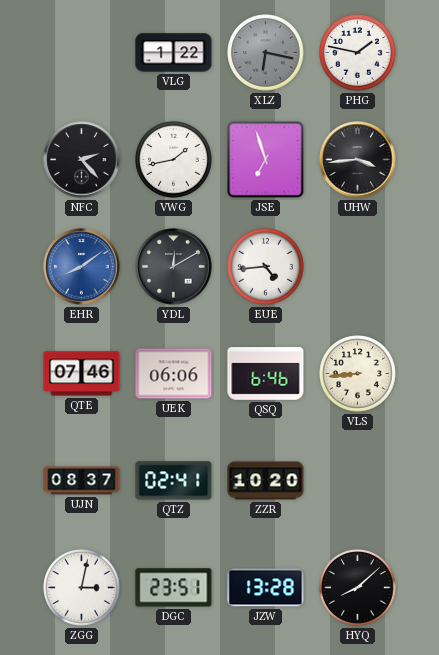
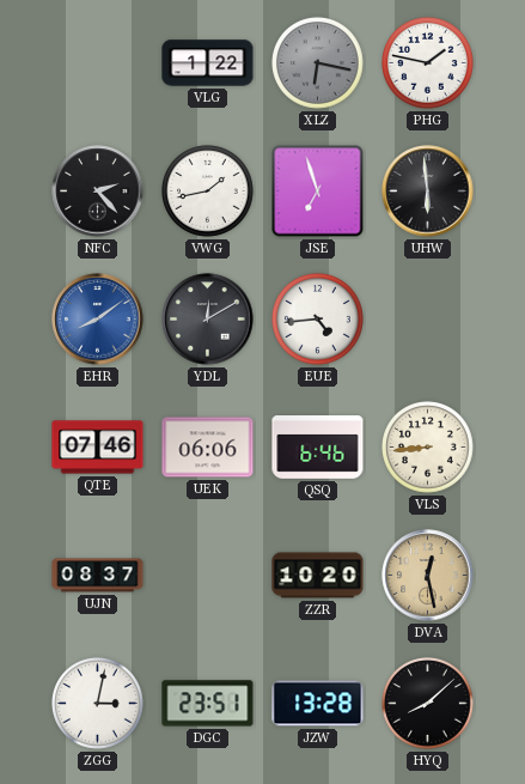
UHW: 3:44 -> 5:59
QTZ: 02:41 -> none
DVA: none -> 12:28
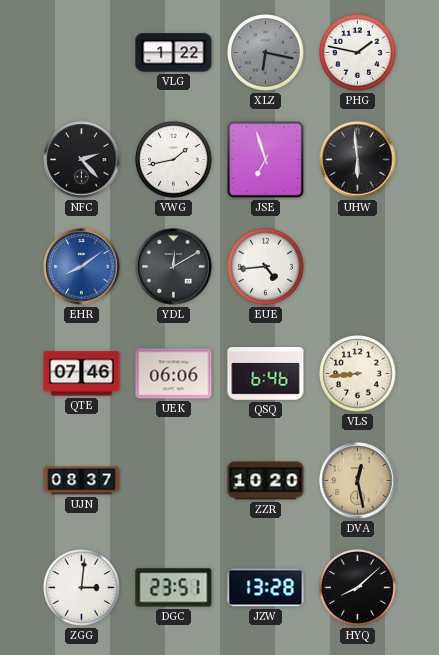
ZGG: 3:02 -> 3:01
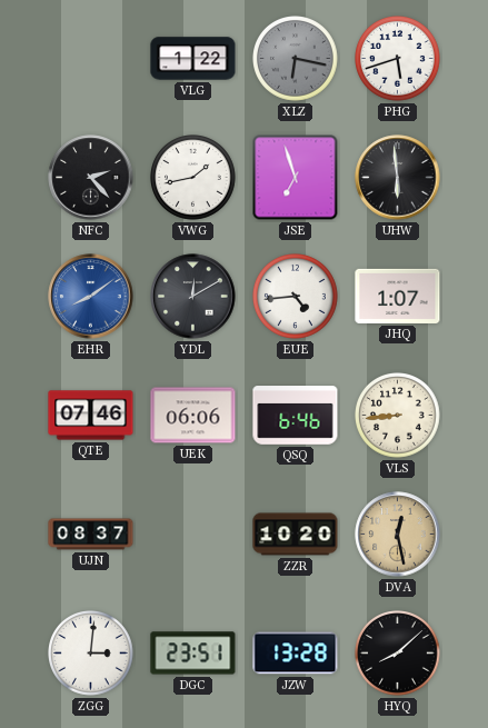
PHG: 1:47 -> 5:42
JHQ: none -> 1:07
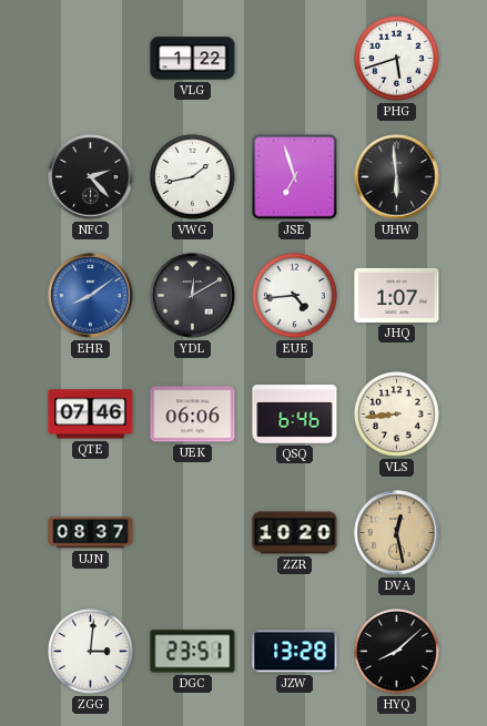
XLZ: 6:17 -> none
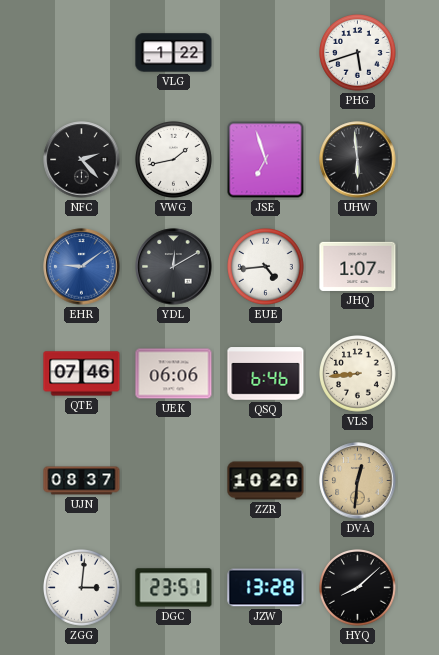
EHR: 8:09 -> 9:09
DVA: 12:28 -> 12:31
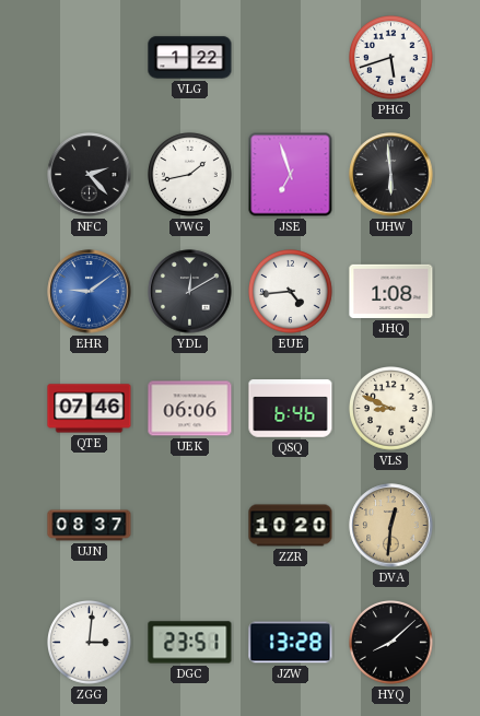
JHQ: 1:07 -> 1:08
VLS: 8:44 -> 8:49
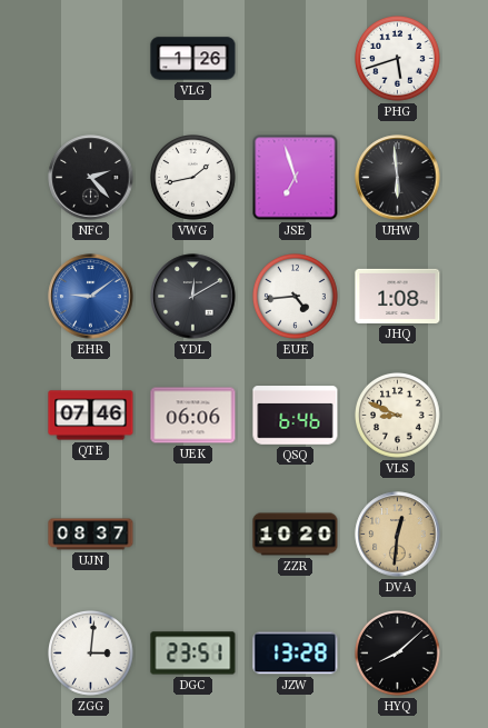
VLG: 1:22 -> 1:26
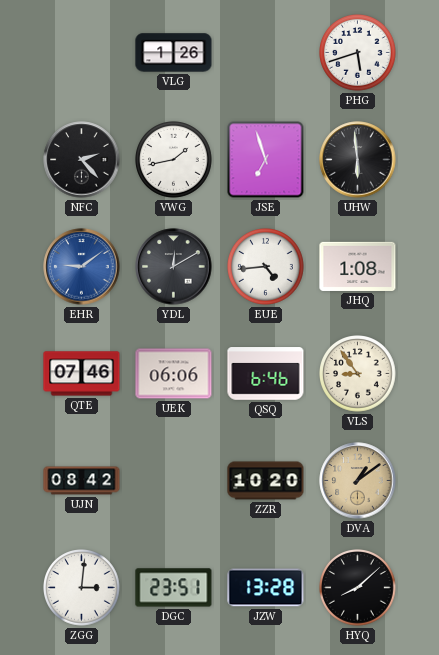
VLS: 8:49 -> 8:54
UJN: 08:37 -> 08:42
DVA: 12:31 -> 1:09
